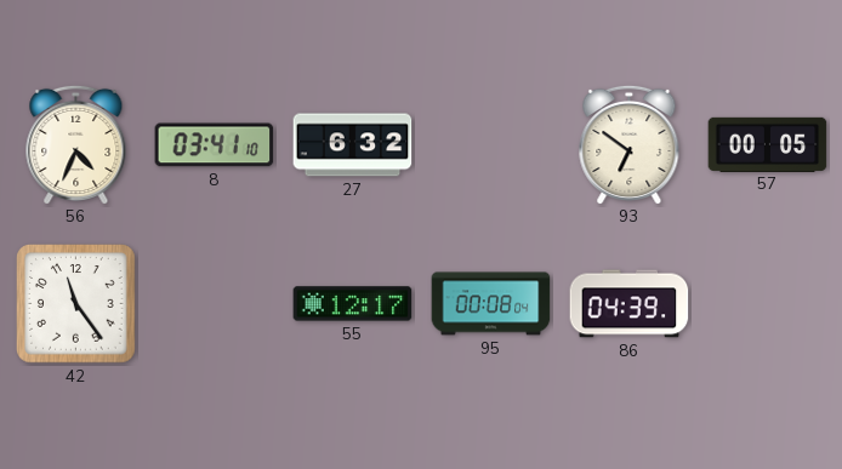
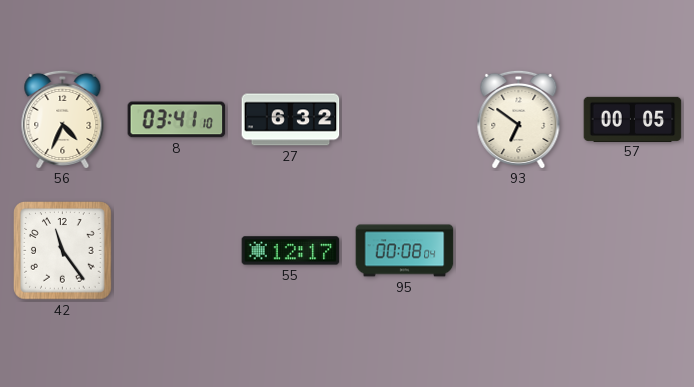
86: 04:39 -> none
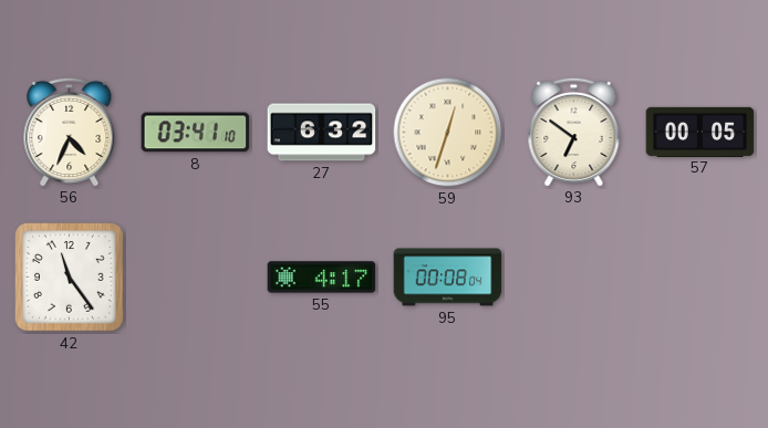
59: none -> 12:33
55: 12:17 -> 4:17
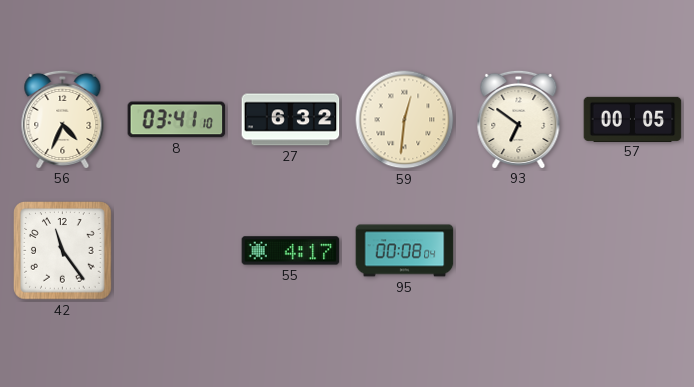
59: 12:33 -> 12:31
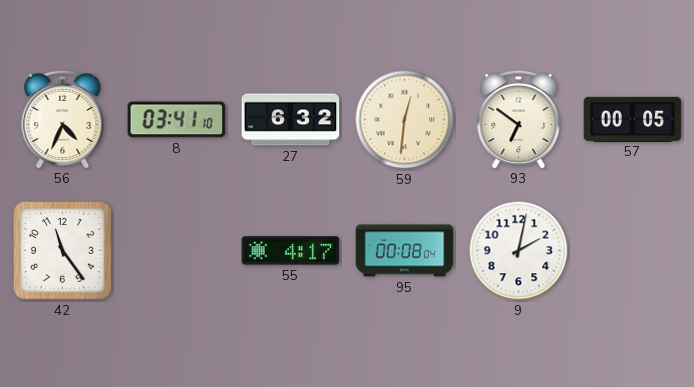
9: none -> 2:02
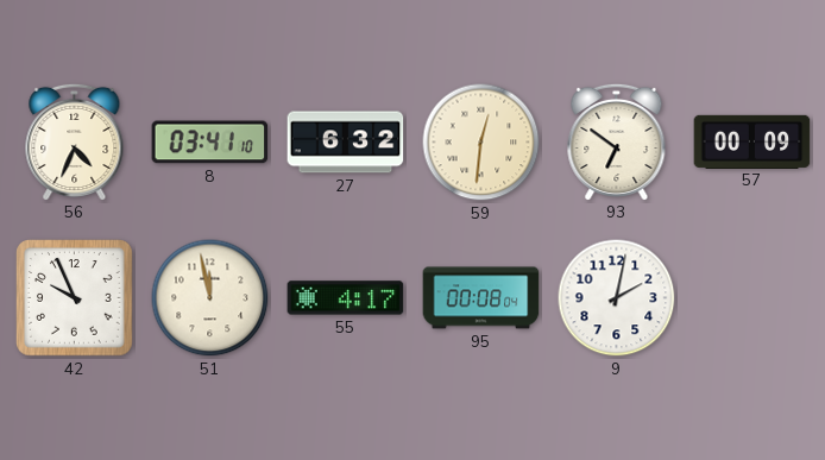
57: 00:05 -> 00:09
42: 11:24 -> 9:56
51: none -> 11:58
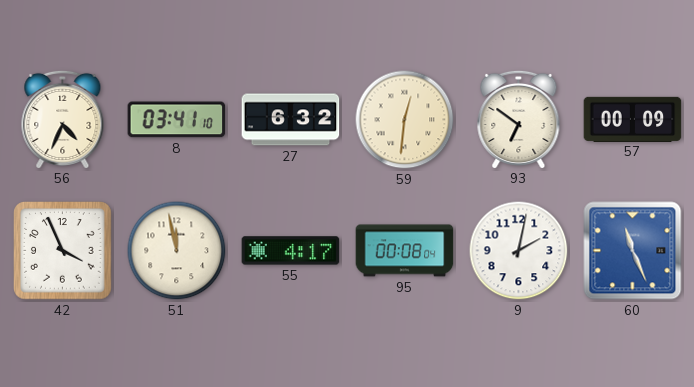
42: 9:56 -> 3:56
60: none -> 11:26
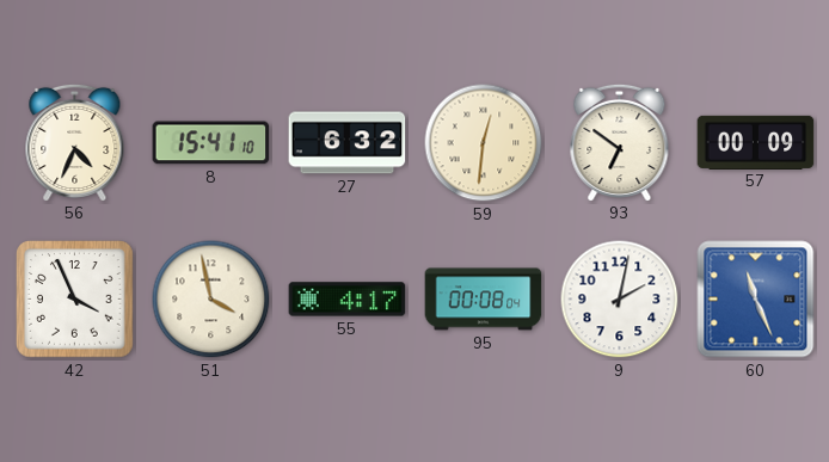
8: 03:41 -> 15:41
51: 11:58 -> 3:58
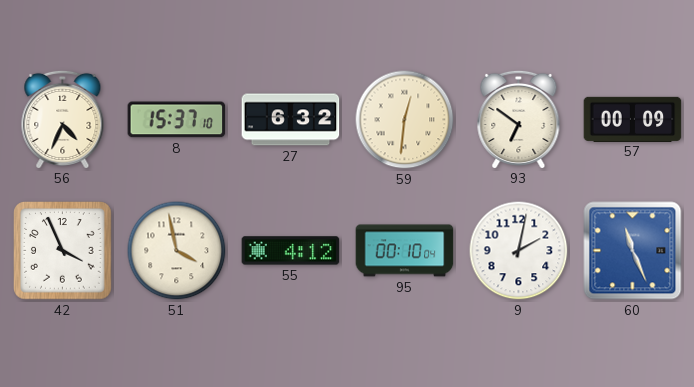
8: 15:41 -> 15:37
55: 4:17 -> 4:12
95: 00:08 -> 00:10
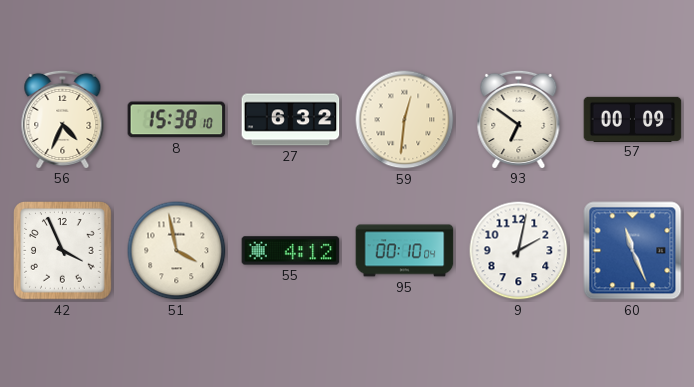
8: 15:37 -> 15:38
